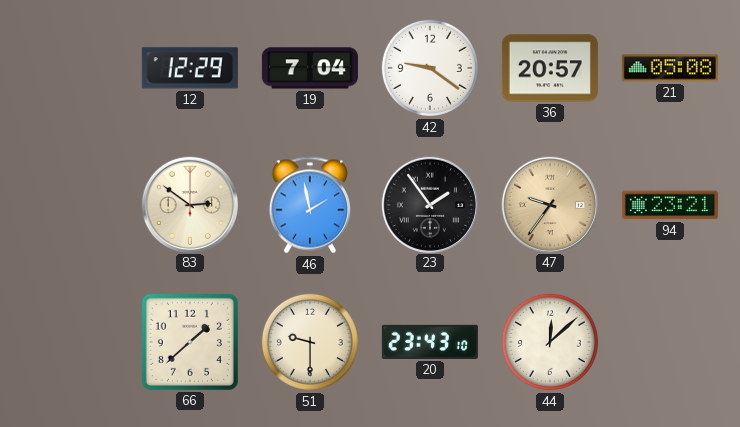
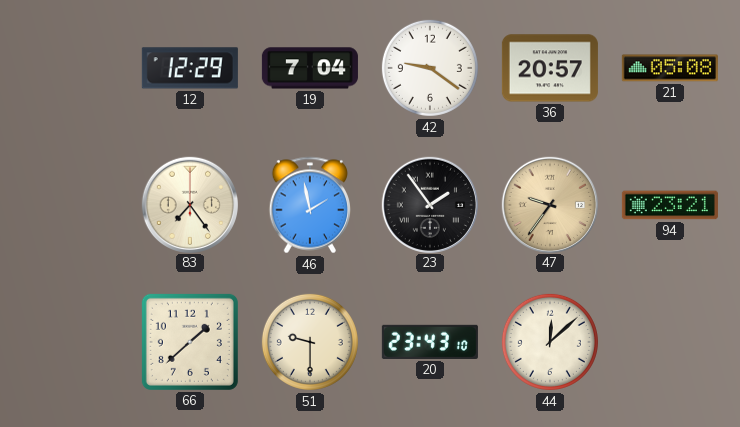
83: 2:51 -> 7:24
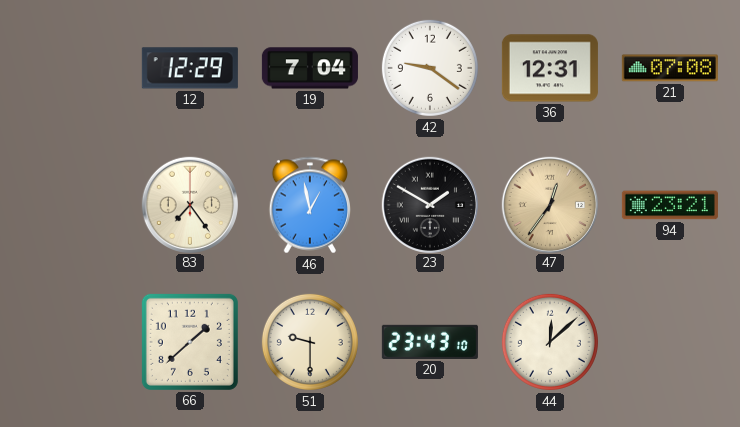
36: 20:57 -> 12:31
21: 05:08 -> 07:08
46: 1:58 -> 12:58
23: 1:54 -> 1:50
47: 9:36 -> 12:36
